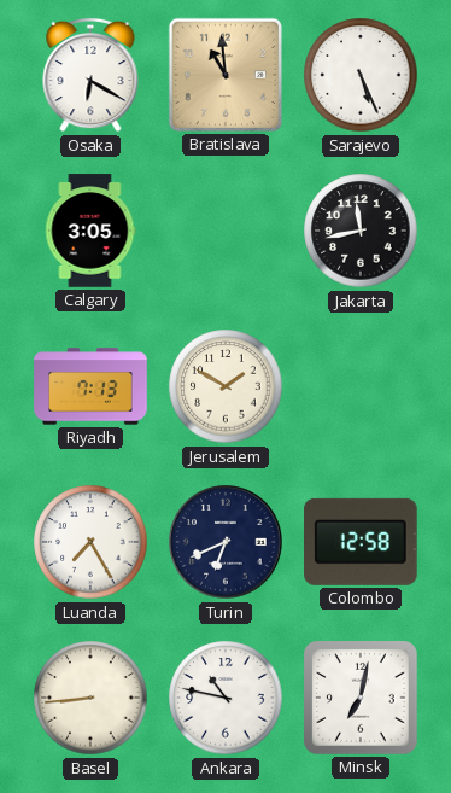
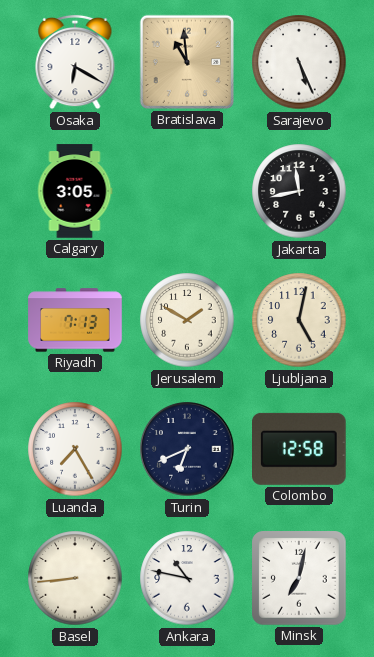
Ljubljana: none -> 5:02
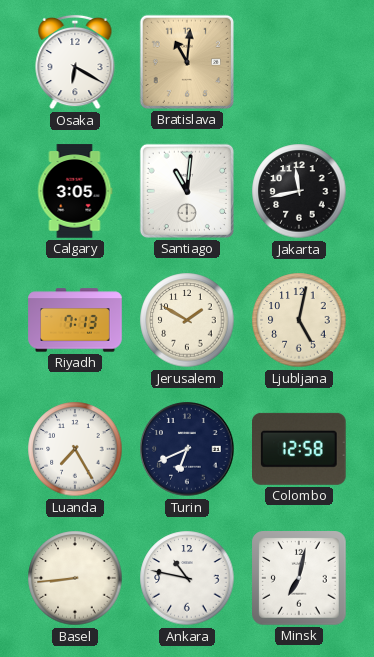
Bratislava: 10:59 -> 11:01
Sarajevo: 5:26 -> none
Santiago: none -> 11:01
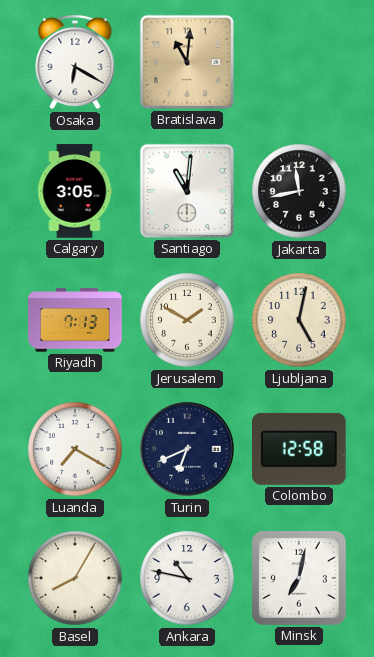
Luanda: 7:25 -> 7:20
Basel: 8:44 -> 8:05
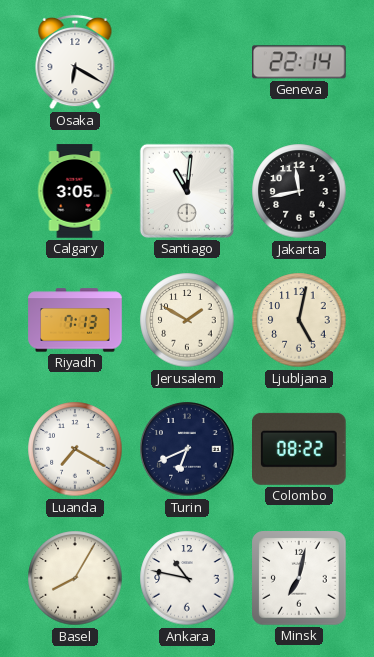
Bratislava: 11:01 -> none
Geneva: none -> 22:14
Colombo: 12:58 -> 08:22
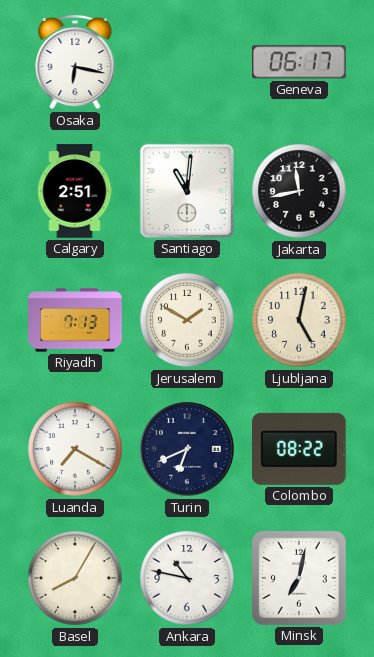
Osaka: 6:20 -> 6:17
Geneva: 22:14 -> 06:17
Calgary: 3:05 -> 2:51
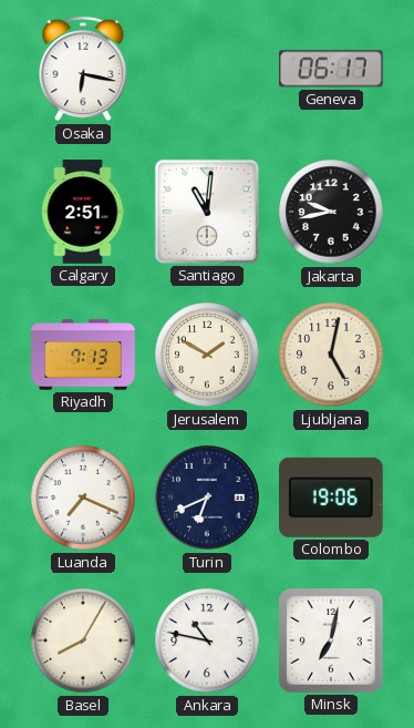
Jakarta: 11:43 -> 9:43
Luanda: 7:20 -> 7:19
Colombo: 08:22 -> 19:06
